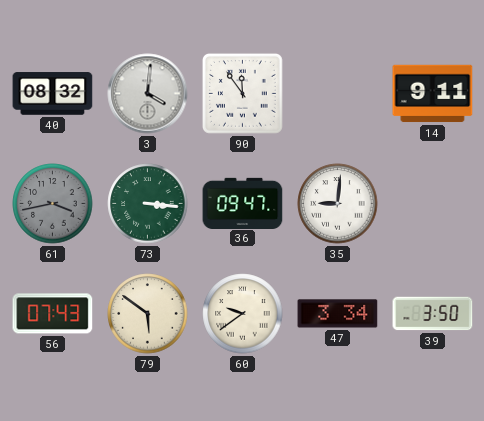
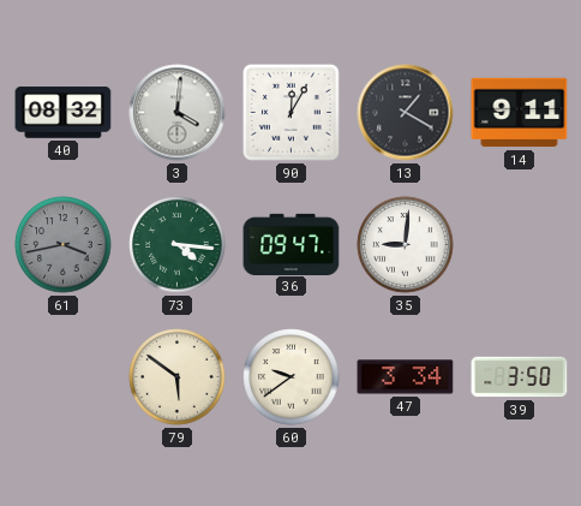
90: 11:54 -> 12:05
13: none -> 1:20
73: 3:16 -> 4:16
56: 07:43 -> none
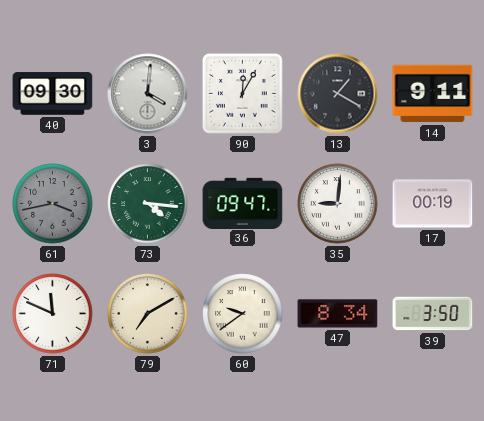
40: 08:32 -> 09:30
17: none -> 00:19
71: none -> 11:49
79: 5:51 -> 7:10
47: 3:34 -> 8:34
